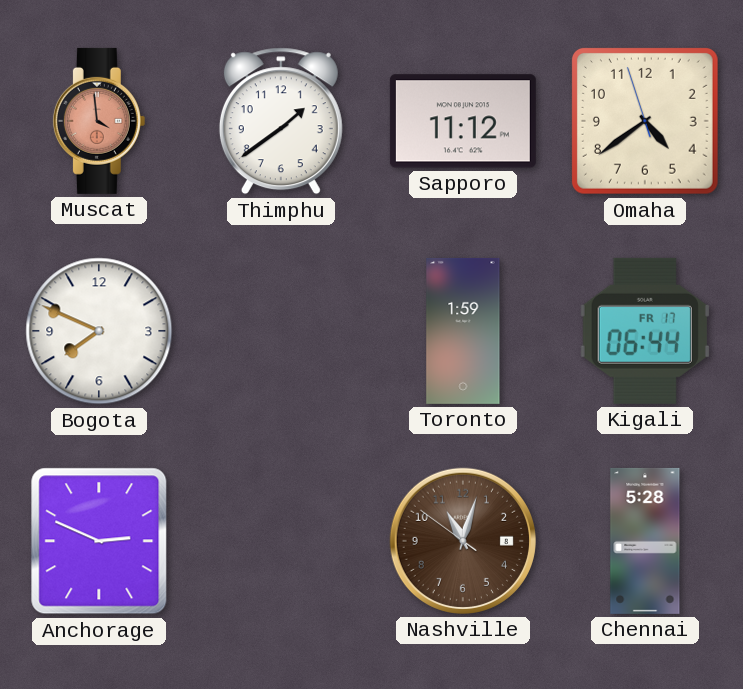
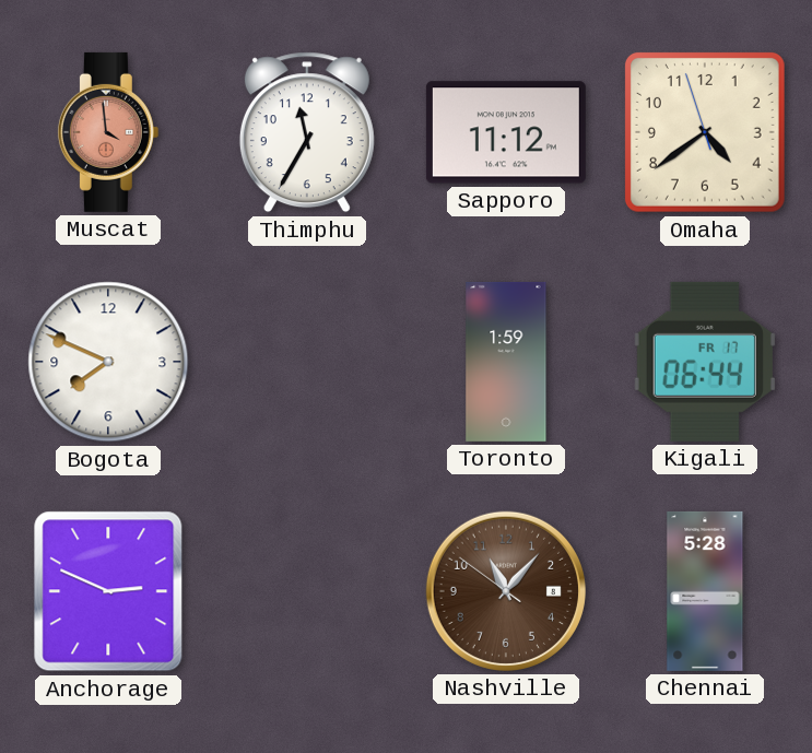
Thimphu: 1:39 -> 11:35
Nashville: 11:02 -> 11:06
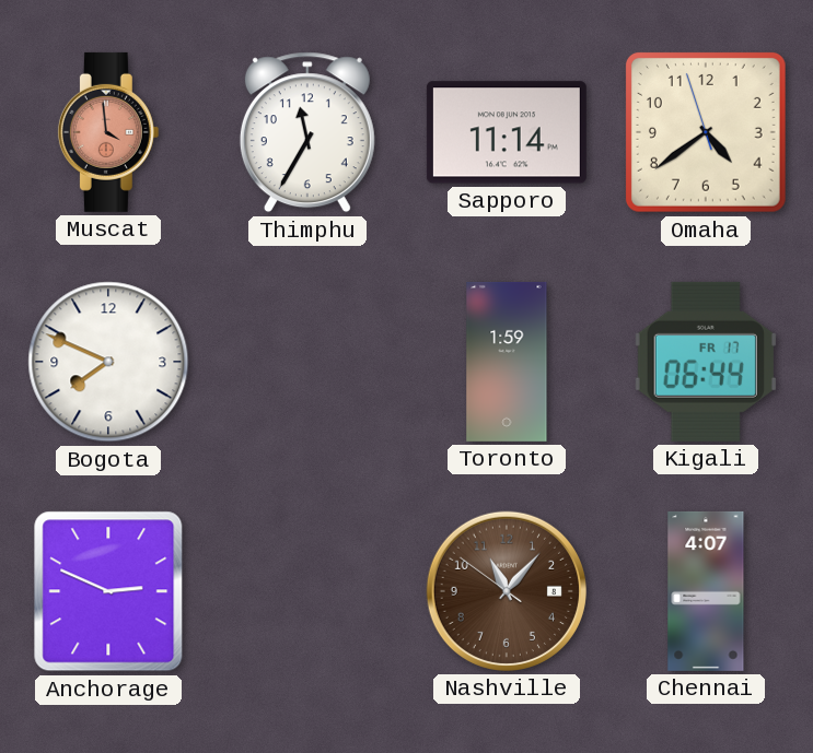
Sapporo: 11:12 -> 11:14
Chennai: 5:28 -> 4:07
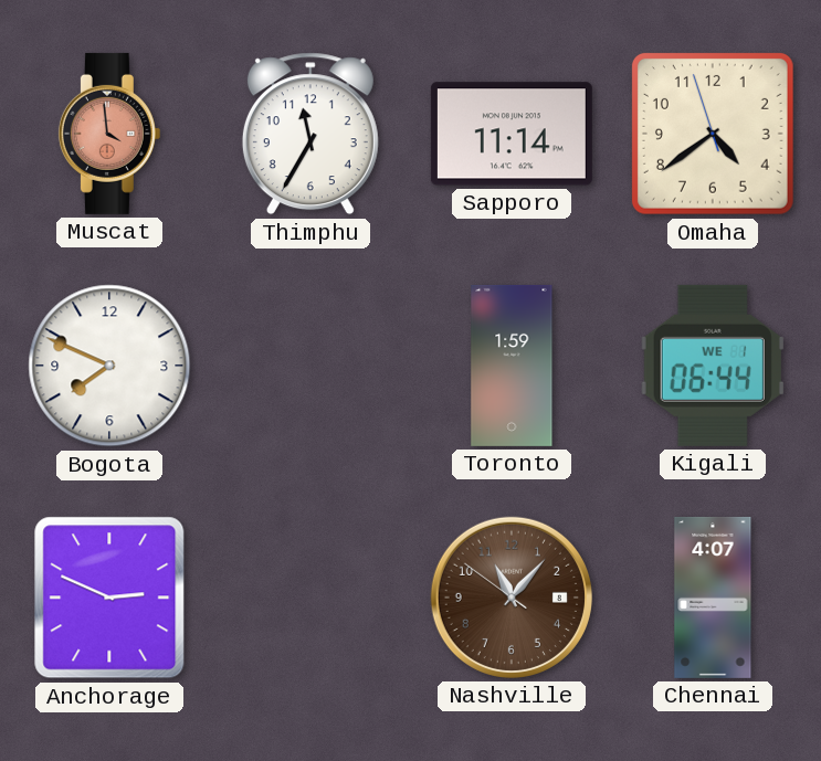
Kigali date: FR 17 -> WE 1
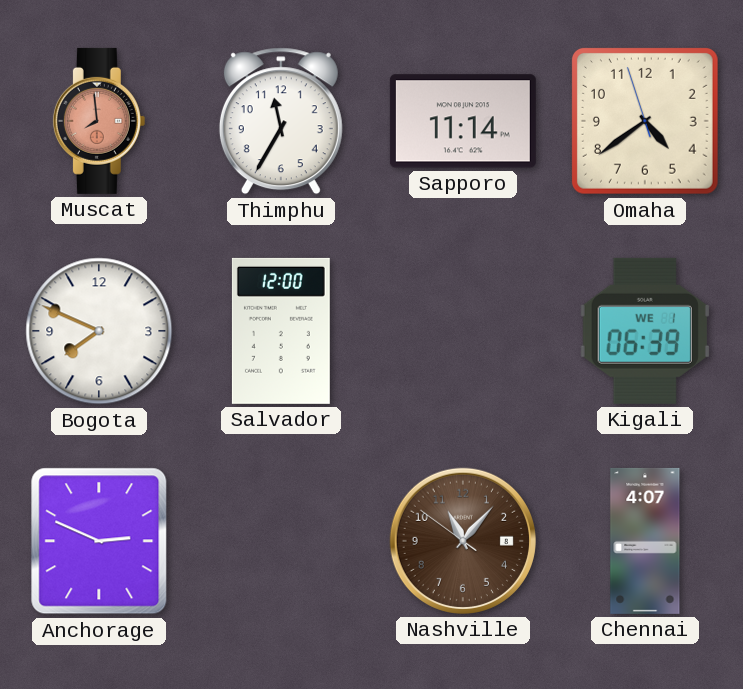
Muscat: 3:59 -> 7:59
Salvador: none -> 12:00
Toronto: 1:59 -> none
Kigali: 06:44 -> 06:39
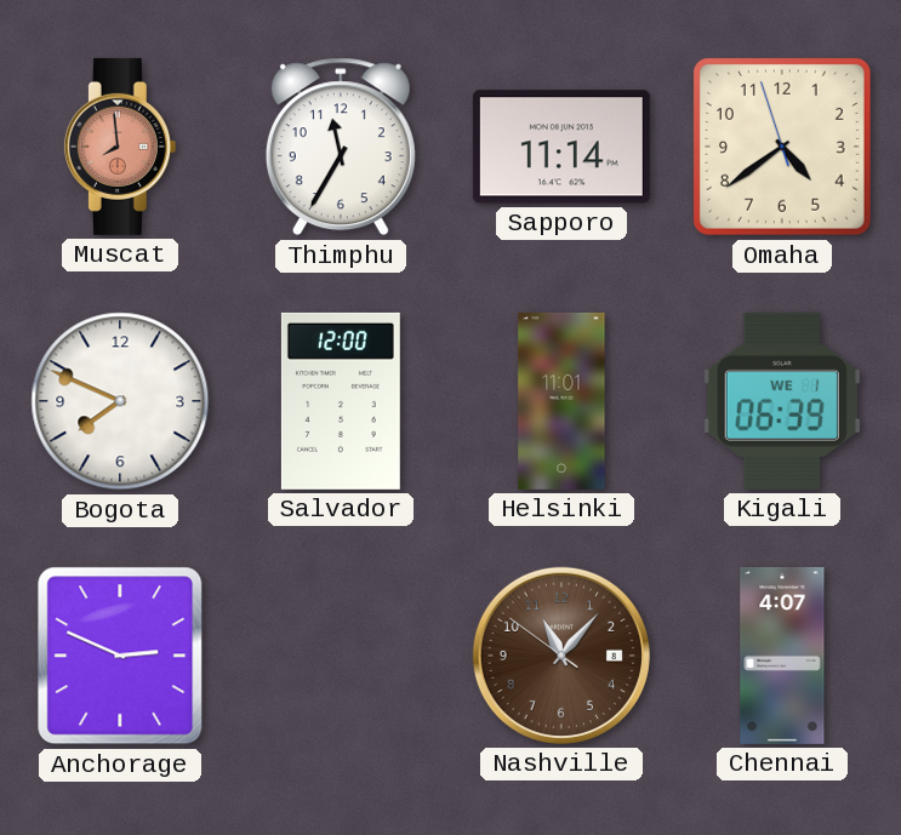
Helsinki: none -> 11:01
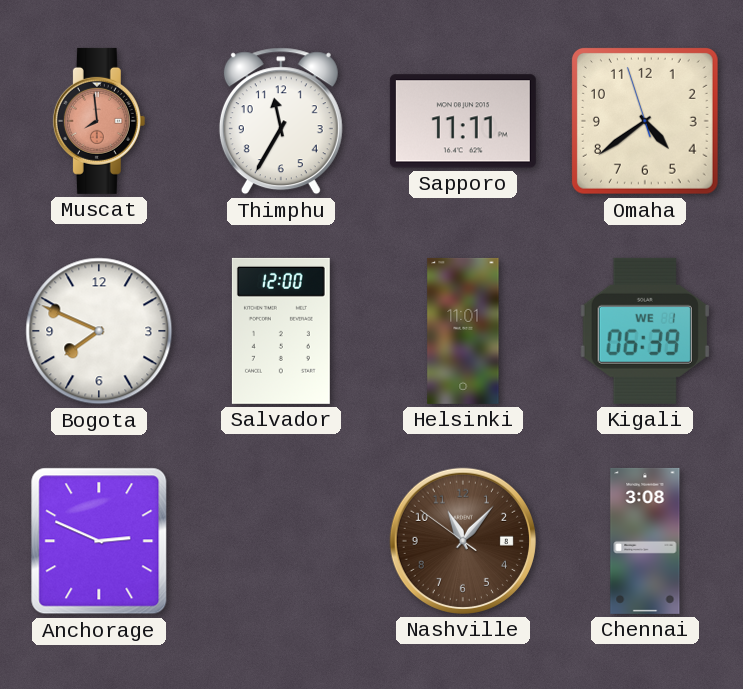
Sapporo: 11:14 -> 11:11
Chennai: 4:07 -> 3:08
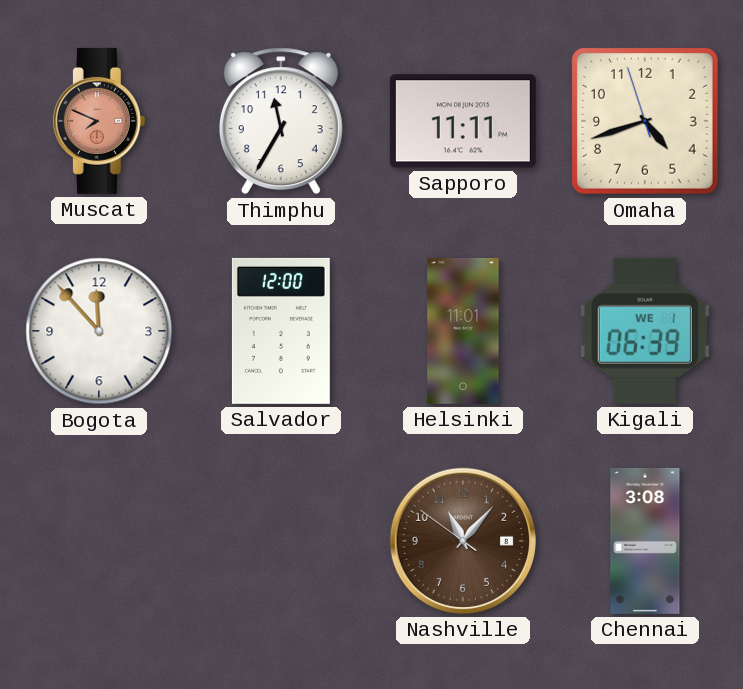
Muscat: 7:59 -> 7:49
Omaha: 4:38 -> 4:41
Bogota: 7:49 -> 11:53
Anchorage: 2:49 -> none
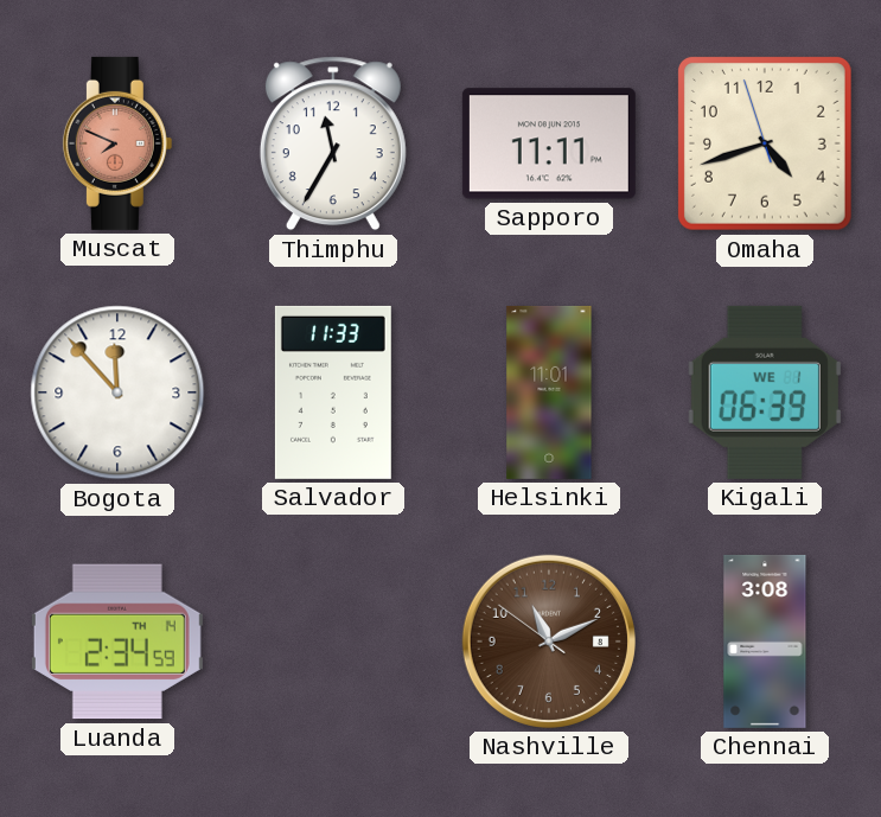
Salvador: 12:00 -> 11:33
Luanda: none -> 2:34
Nashville: 11:06 -> 11:10
